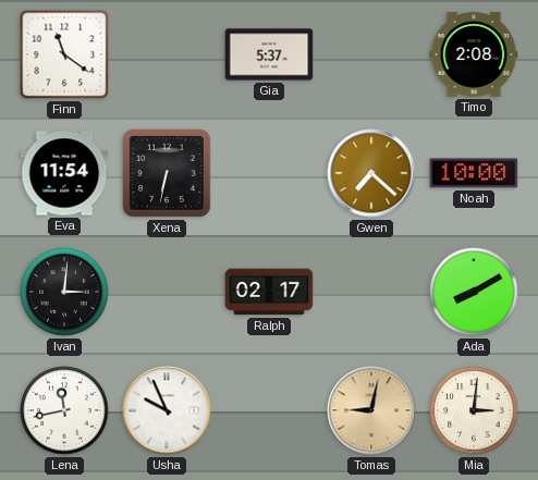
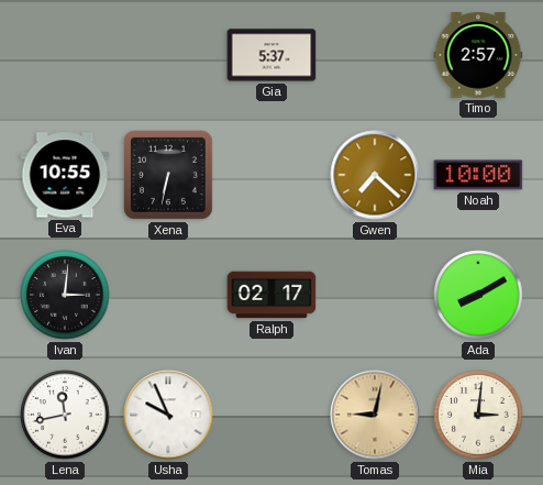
Finn: 11:21 -> none
Timo: 2:08 -> 2:57
Eva: 11:54 -> 10:55
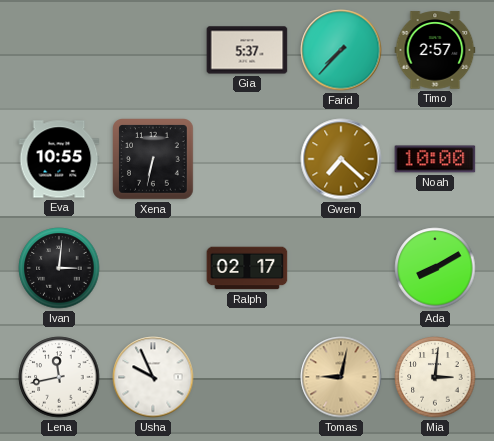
Farid: none -> 7:37
